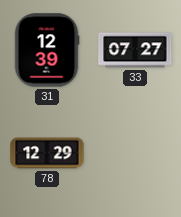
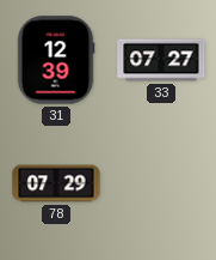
78: 12:29 -> 07:29
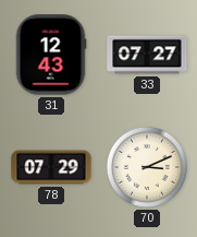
31: 12:39 -> 12:43
70: none -> 3:11
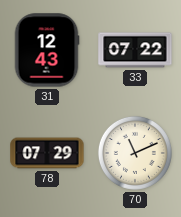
33: 07:27 -> 07:22
70: 3:11 -> 11:11
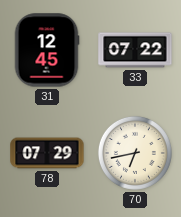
31: 12:43 -> 12:45
70: 11:11 -> 6:43
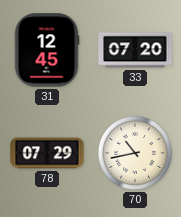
33: 07:22 -> 07:20
70: 6:43 -> 10:43
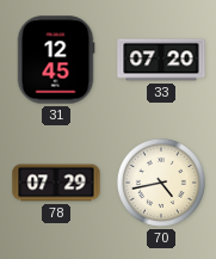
70: 10:43 -> 4:43
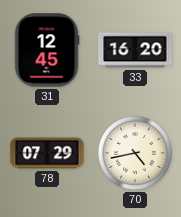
33: 07:20 -> 16:20
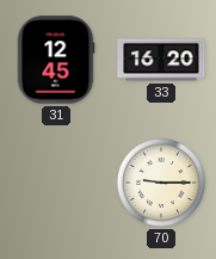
78: 07:29 -> none
70: 4:43 -> 9:15
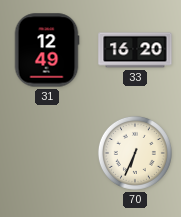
31: 12:45 -> 12:49
70: 9:15 -> 6:34
